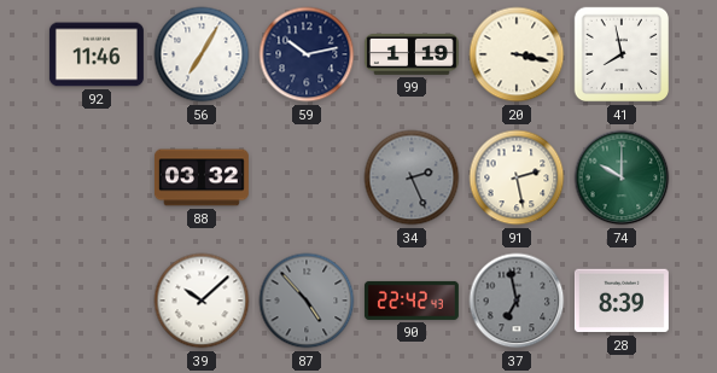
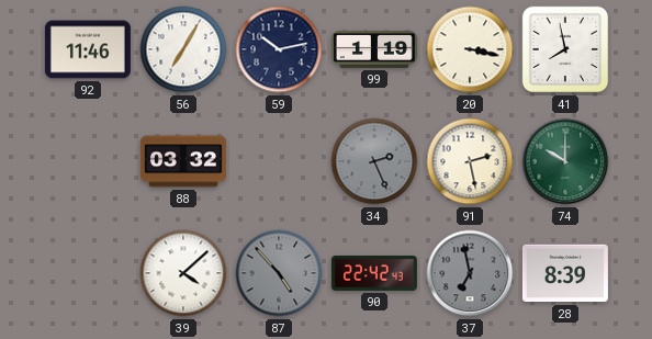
39: 10:08 -> 4:08
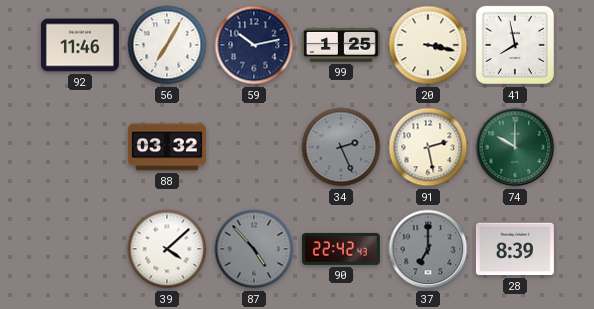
99: 1:19 -> 1:25
37: 6:58 -> 7:00
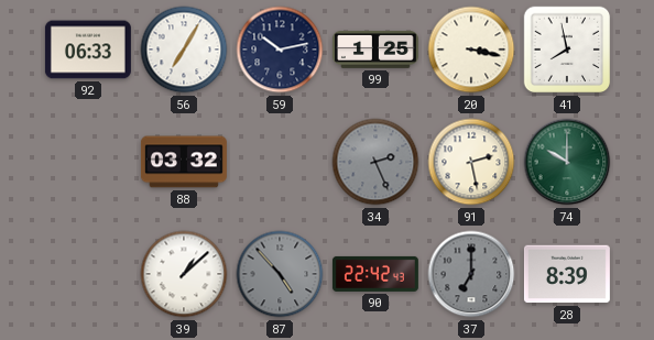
92: 11:46 -> 06:33
39: 4:08 -> 1:08
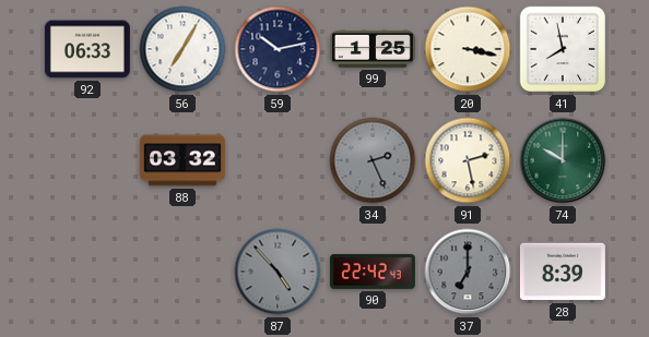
39: 1:08 -> none
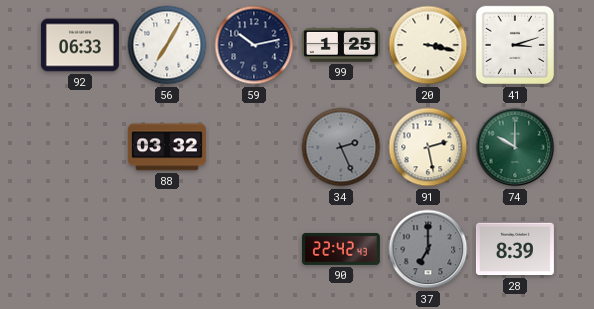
41: 7:58 -> 3:12
87: 4:53 -> none
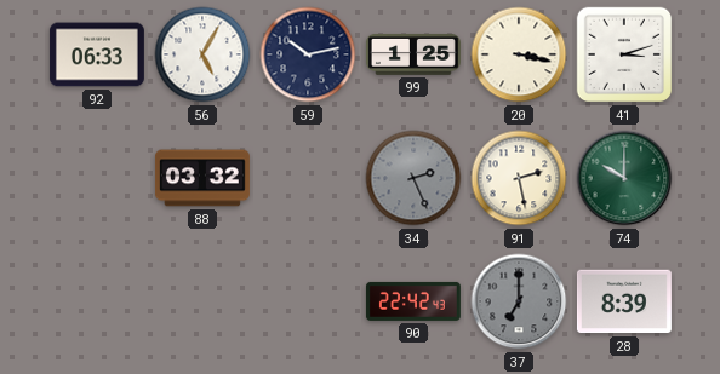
56: 7:05 -> 5:05
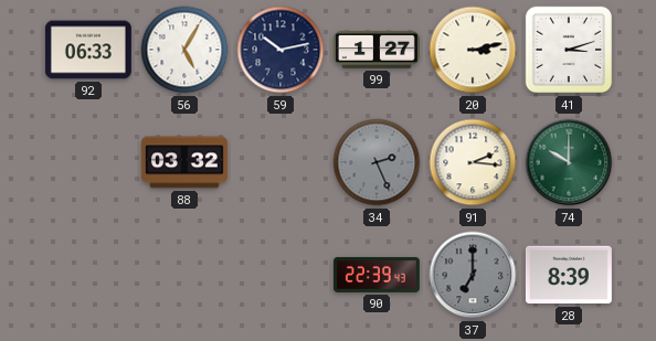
99: 1:25 -> 1:27
20: 3:17 -> 3:13
91: 2:28 -> 2:16
90: 22:42 -> 22:39
